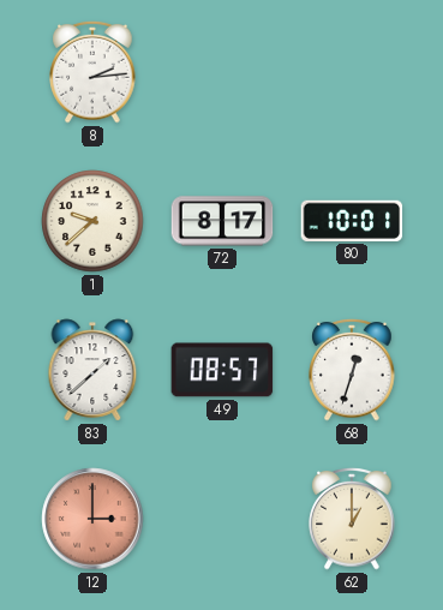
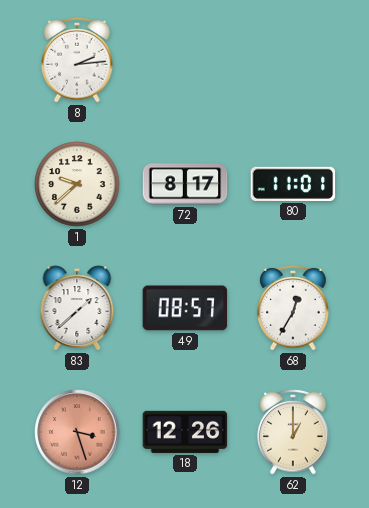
80: 10:01 -> 11:01
68: 12:33 -> 12:35
12: 3:00 -> 3:27
18: none -> 12:26
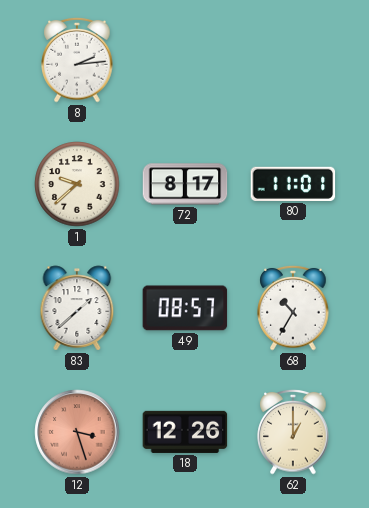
68: 12:35 -> 10:35
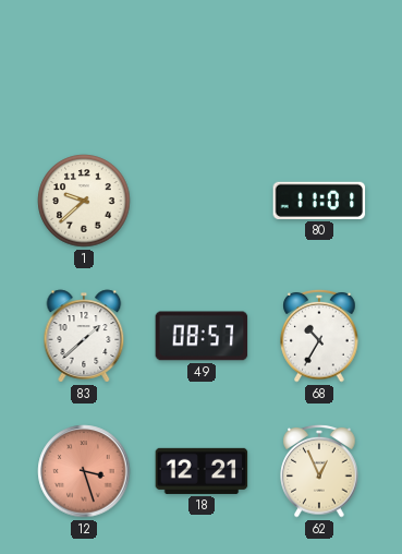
8: 2:14 -> none
72: 8:17 -> none
18: 12:26 -> 12:21
62: 1:00 -> 12:56
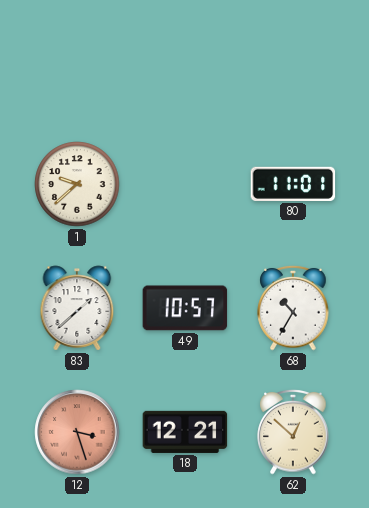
49: 08:57 -> 10:57
62: 12:56 -> 12:52
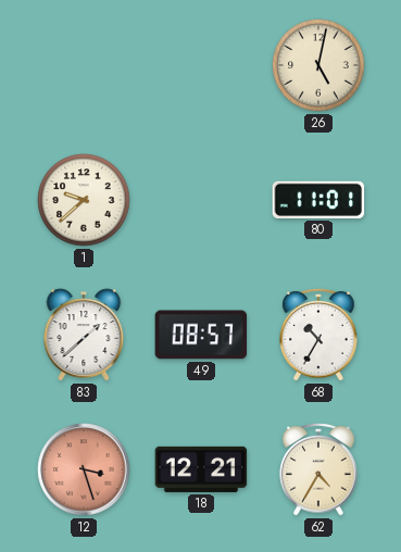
26: none -> 5:02
49: 10:57 -> 08:57
62: 12:52 -> 4:35
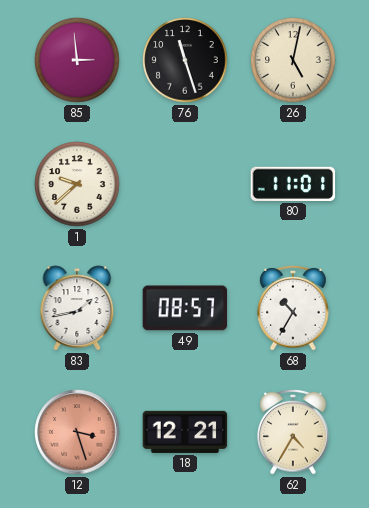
85: none -> 2:59
76: none -> 11:27
83: 1:38 -> 1:43
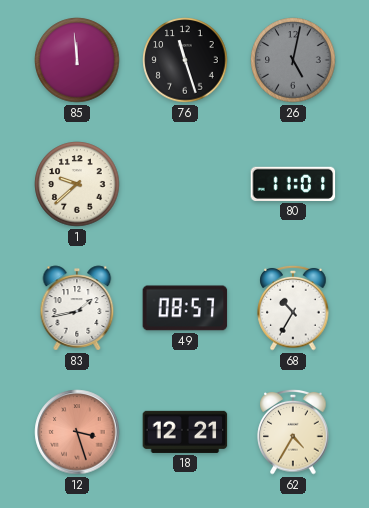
85: 2:59 -> 11:59
26 dial: cream -> grey
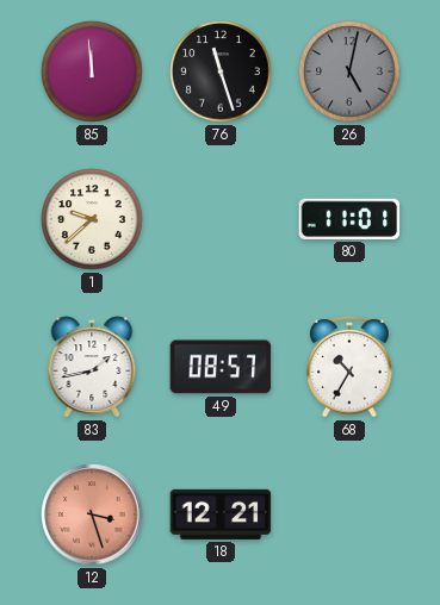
62: 4:35 -> none
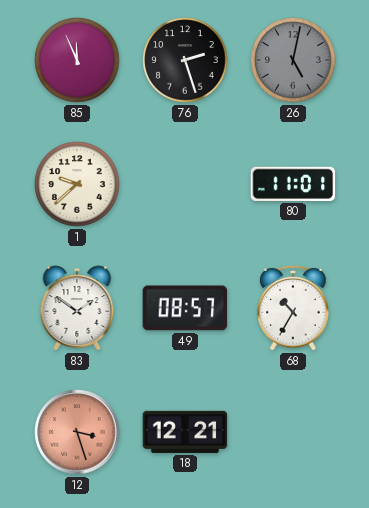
85: 11:59 -> 11:56
76: 11:27 -> 2:27
83: 1:43 -> 1:51
